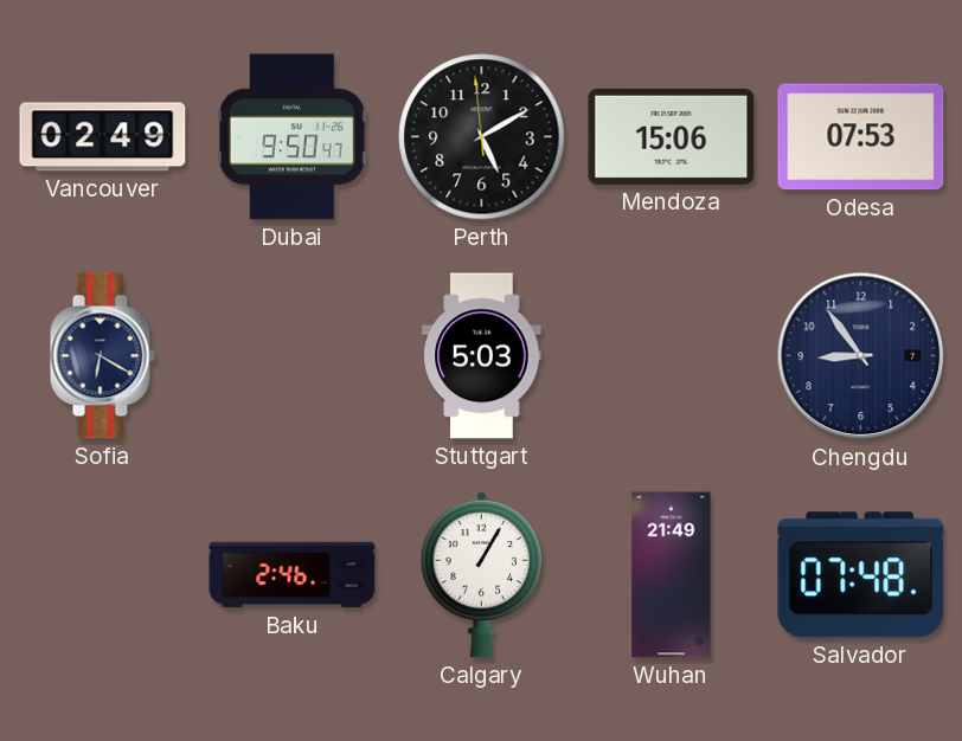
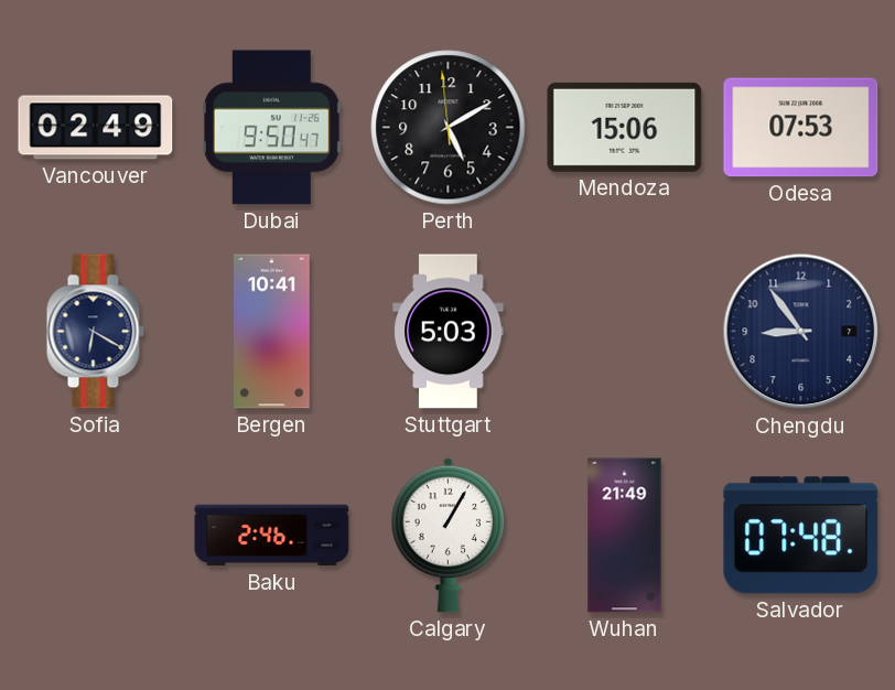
Bergen: none -> 10:41
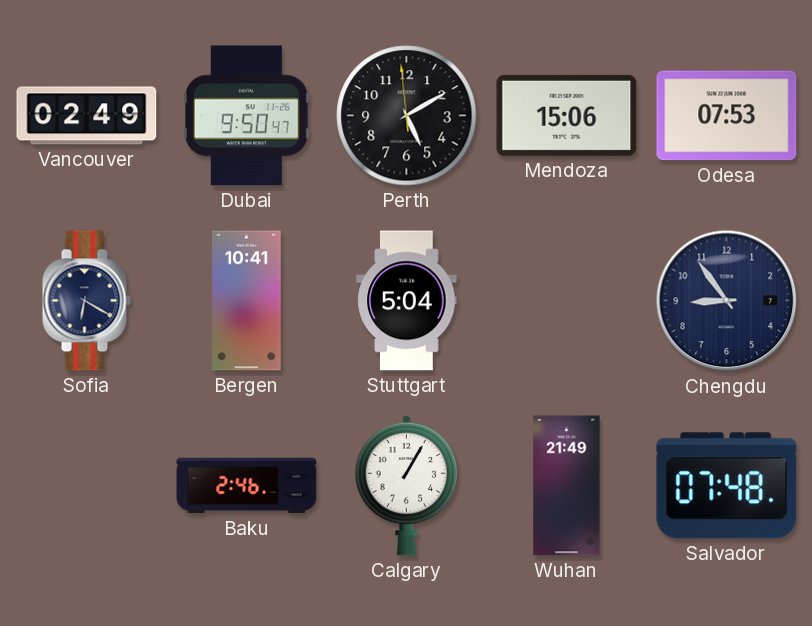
Stuttgart: 5:03 -> 5:04
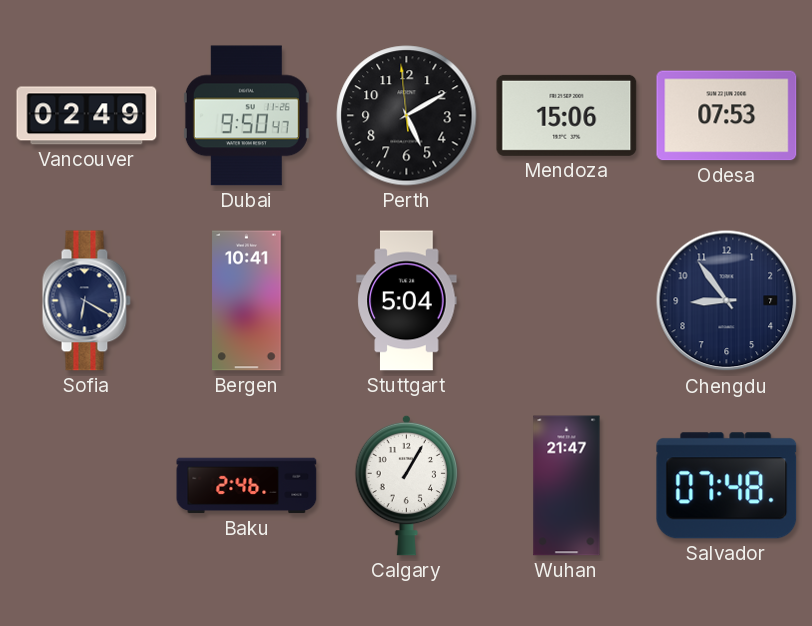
Wuhan: 21:49 -> 21:47
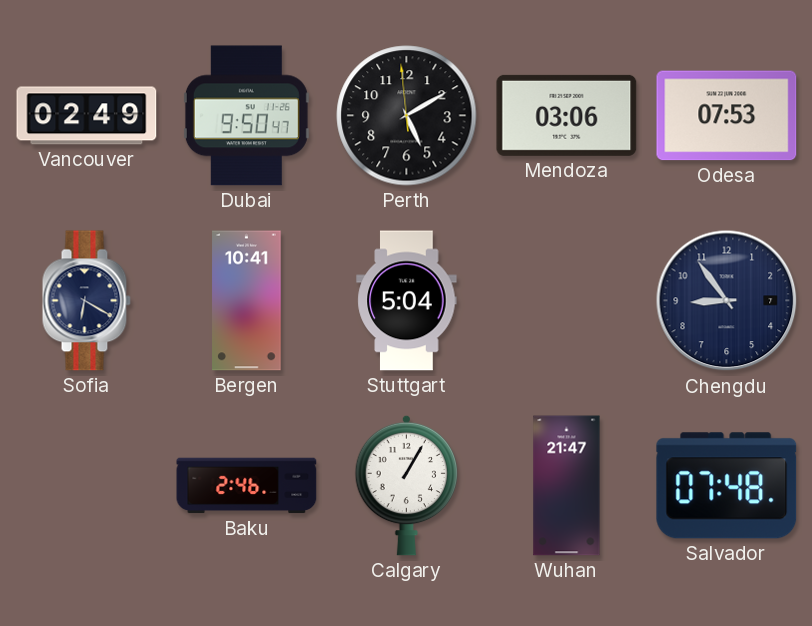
Mendoza: 15:06 -> 03:06
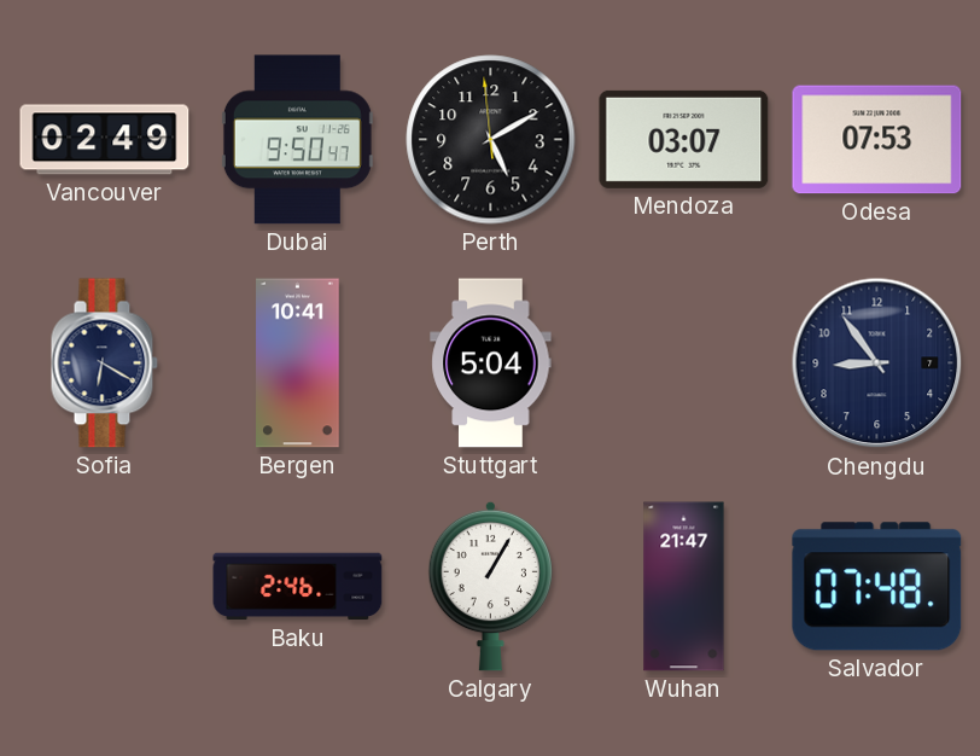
Mendoza: 03:06 -> 03:07
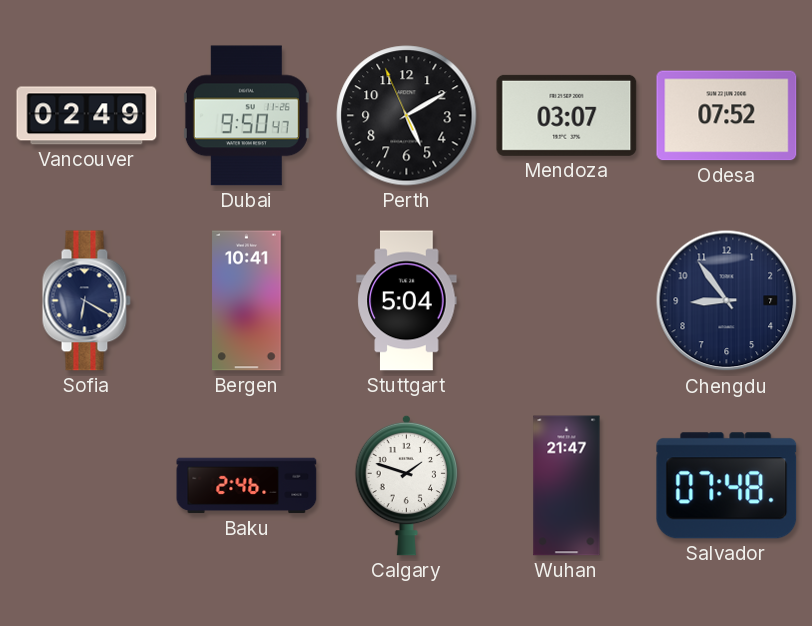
Perth: 5:09:59 -> 5:09:56
Odesa: 07:53 -> 07:52
Calgary: 1:05 -> 1:48
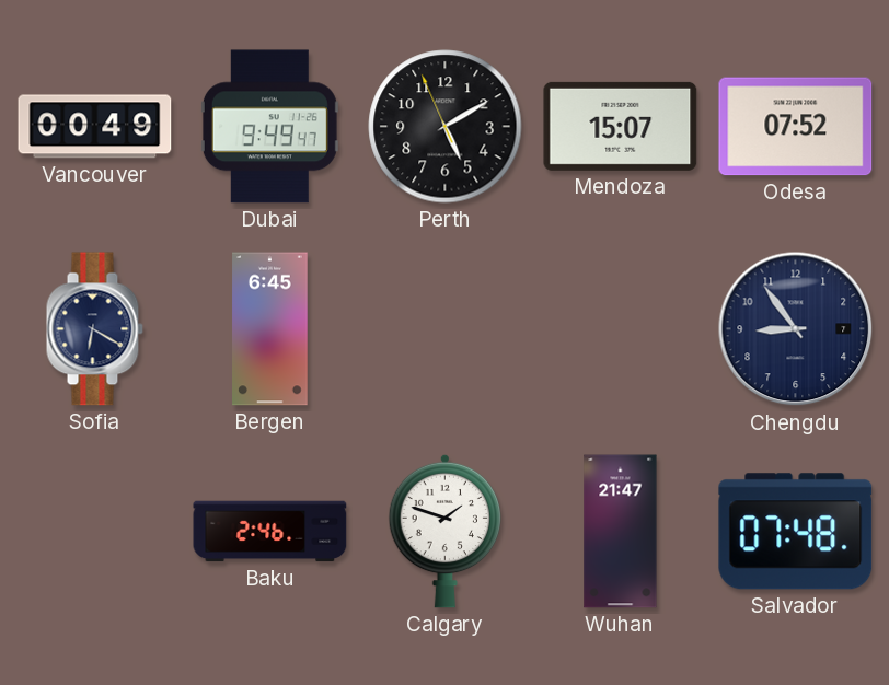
Vancouver: 02:49 -> 00:49
Dubai: 9:50 -> 9:49
Mendoza: 03:07 -> 15:07
Bergen: 10:41 -> 6:45
Stuttgart: 5:04 -> none
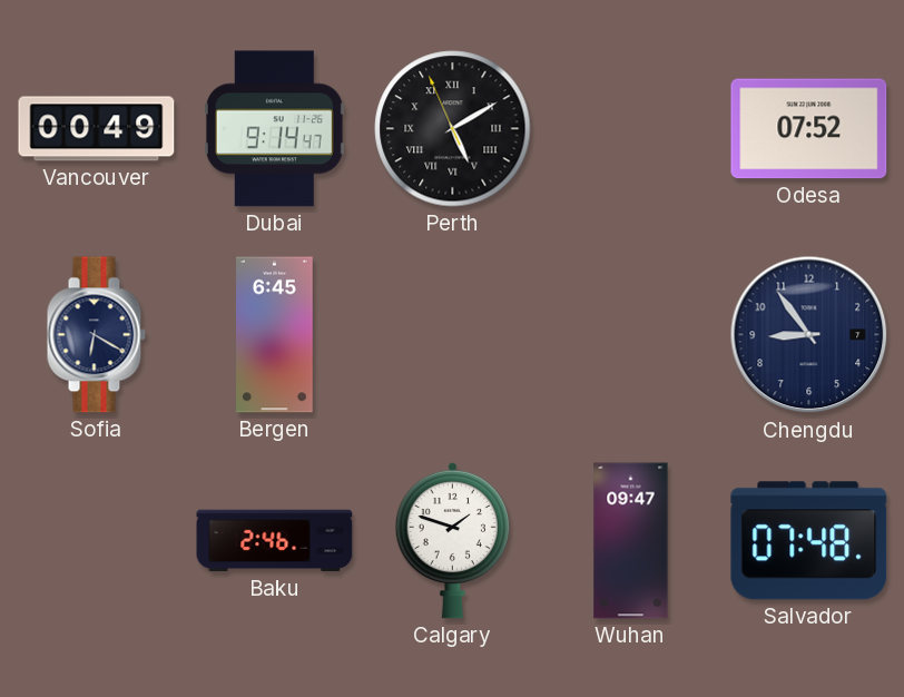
Dubai: 9:49 -> 9:14
Perth numerals: Arabic -> Roman
Mendoza: 15:07 -> none
Wuhan: 21:47 -> 09:47
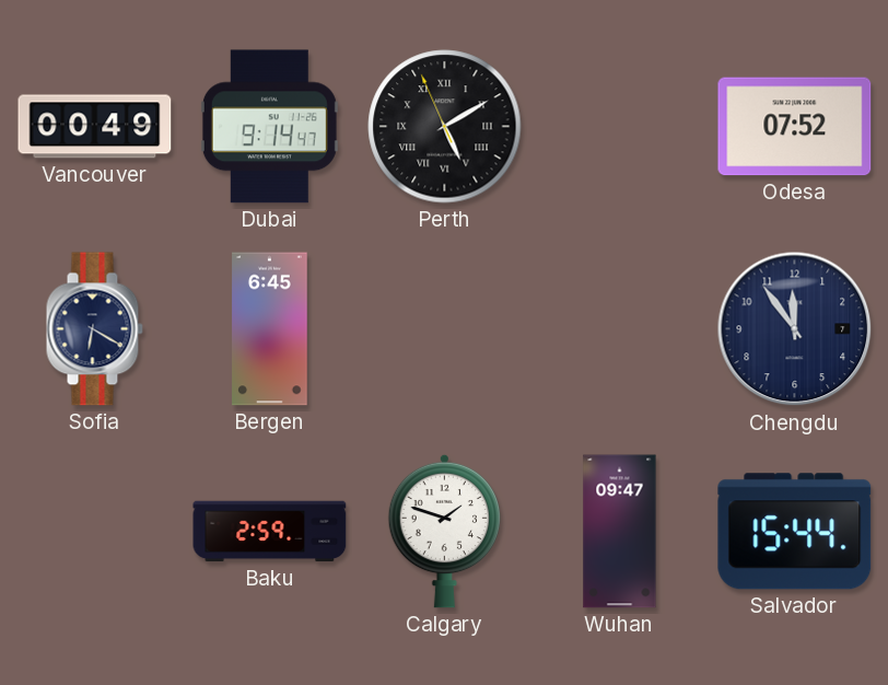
Chengdu: 8:54 -> 11:54
Baku: 2:46 -> 2:59
Salvador: 07:48 -> 15:44
